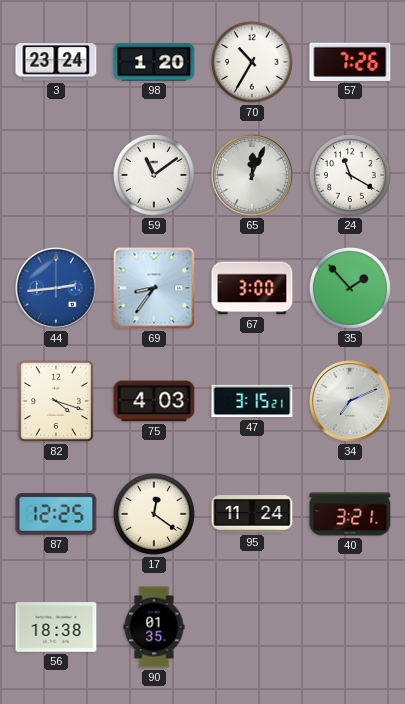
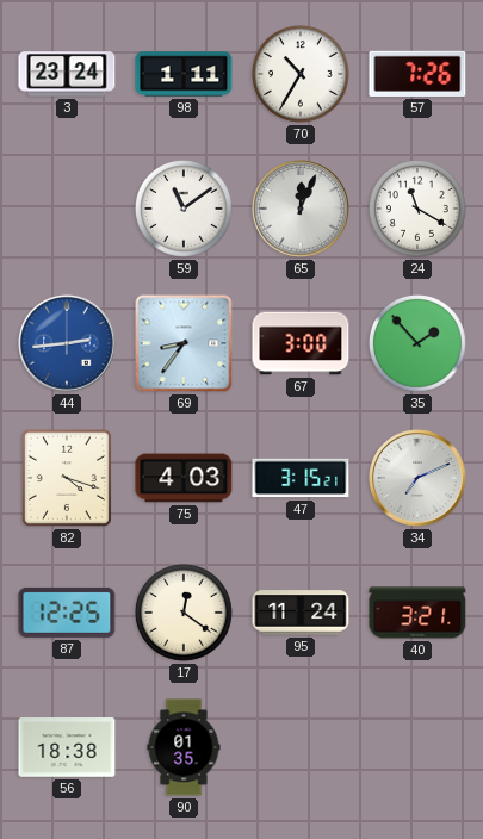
98: 1:20 -> 1:11
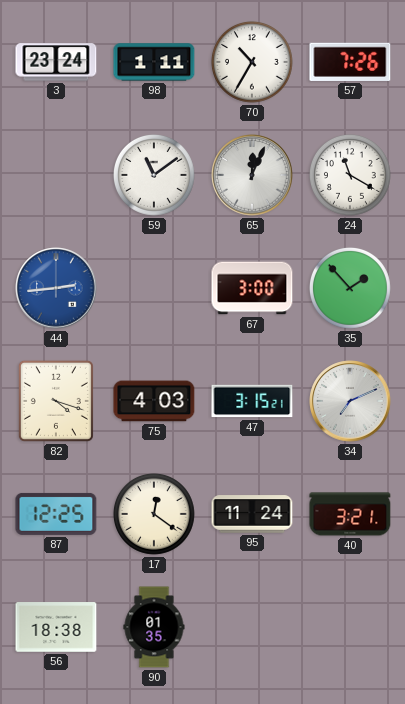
69: 8:36 -> none
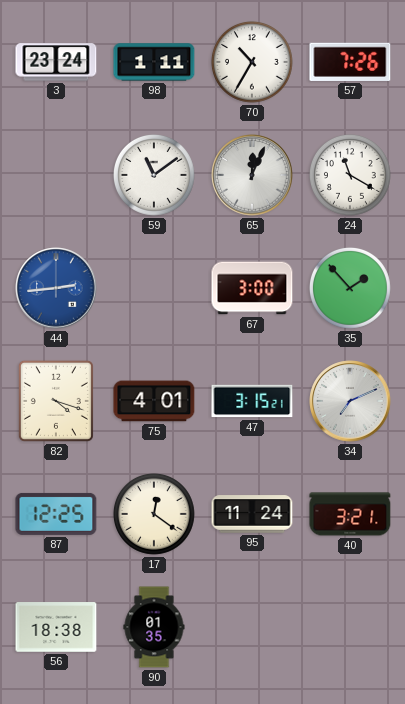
75: 4:03 -> 4:01
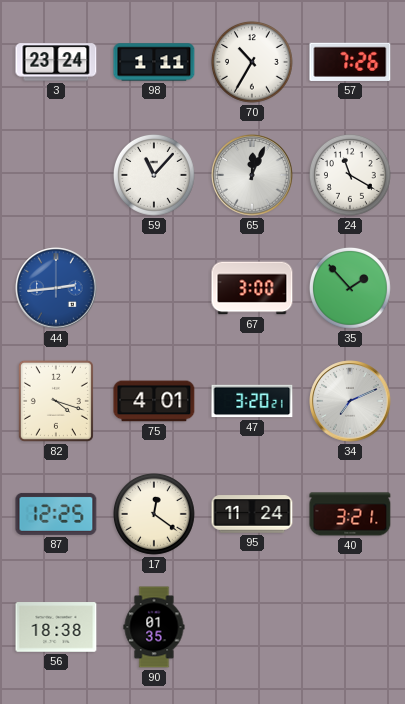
59: 11:09 -> 11:07
47: 3:15 -> 3:20
